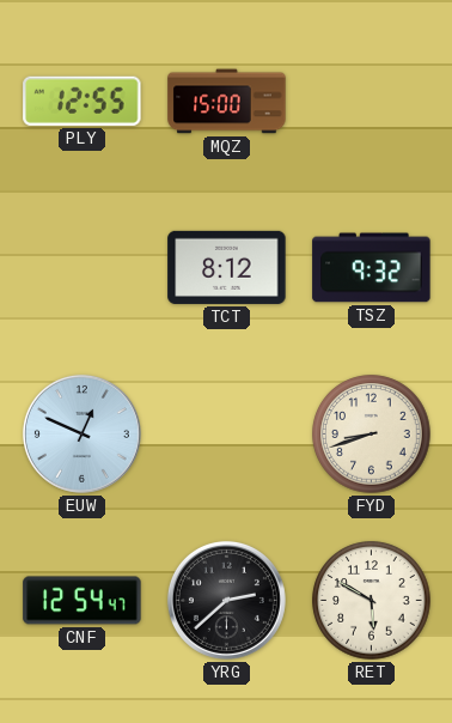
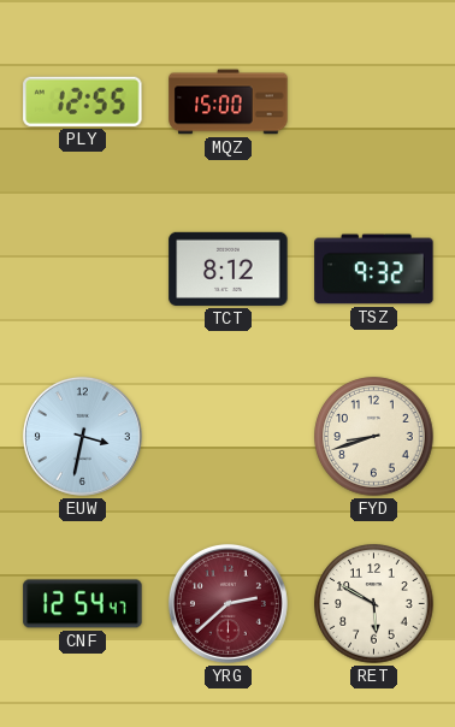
EUW: 12:49 -> 3:32
YRG dial: black -> burgundy
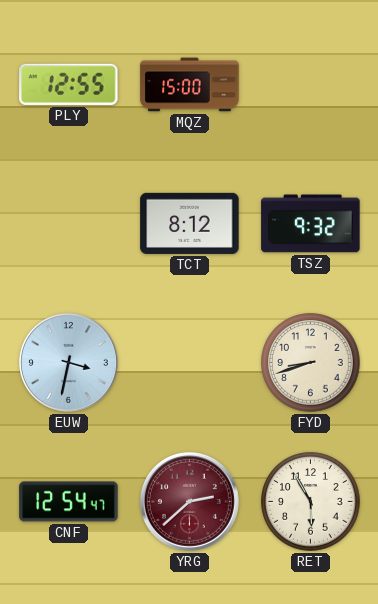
RET: 5:50 -> 5:55
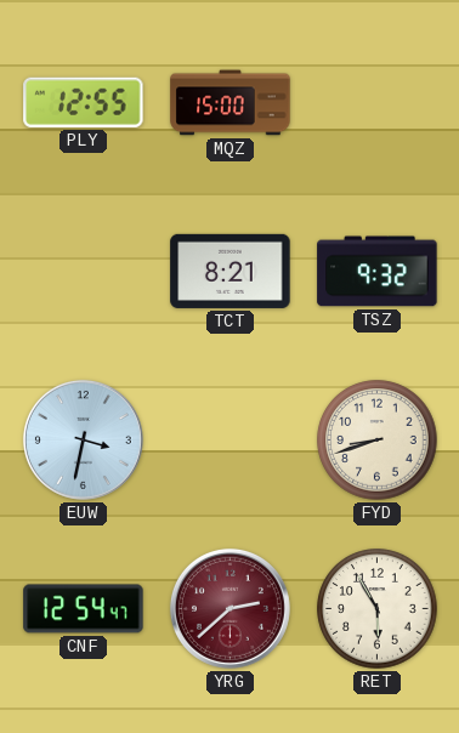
TCT: 8:12 -> 8:21
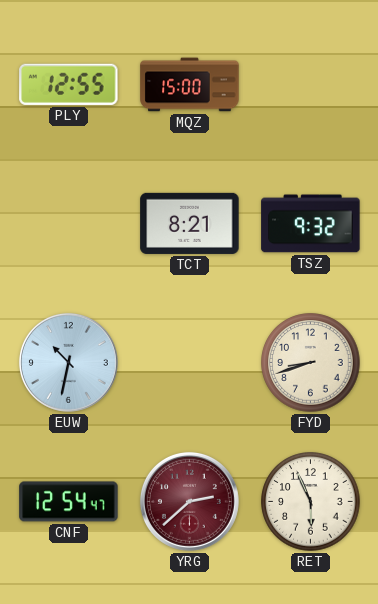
EUW: 3:32 -> 10:32
RET: 5:55 -> 5:56
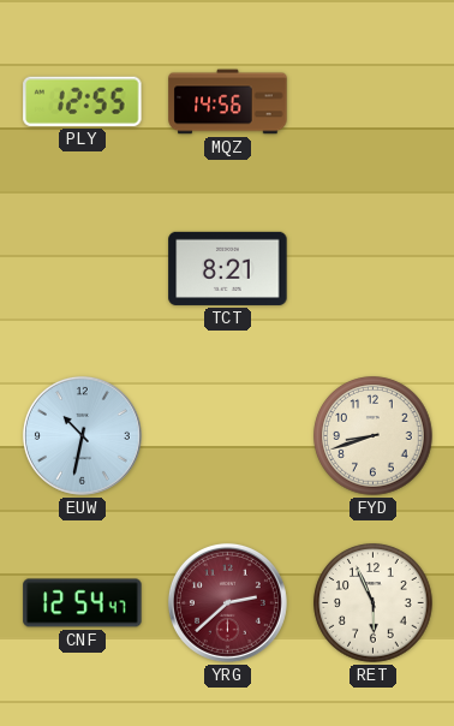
MQZ: 15:00 -> 14:56
TSZ: 9:32 -> none
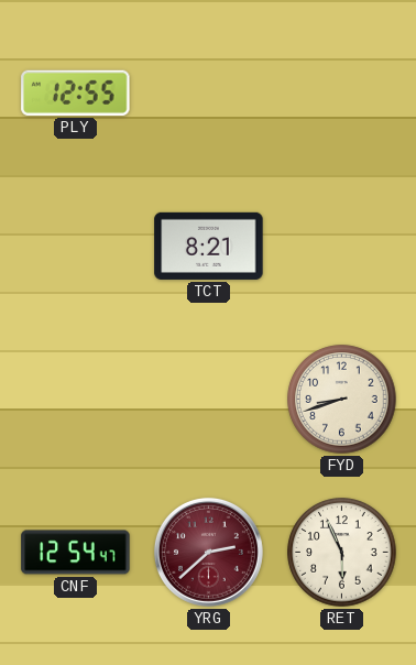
MQZ: 14:56 -> none
EUW: 10:32 -> none
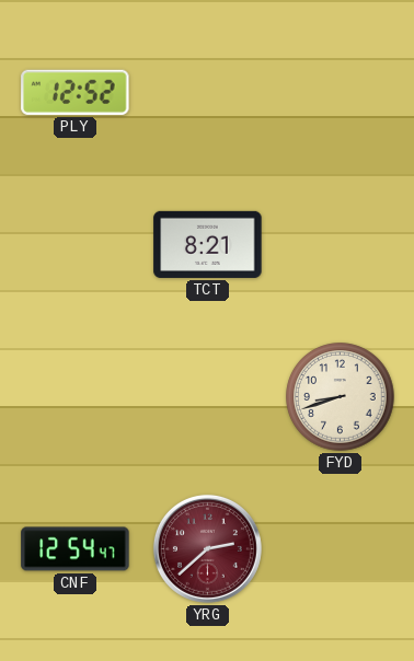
PLY: 12:55 -> 12:52
RET: 5:56 -> none
